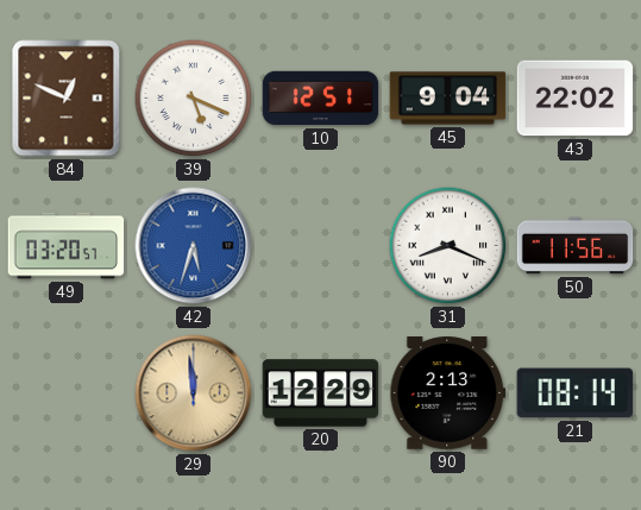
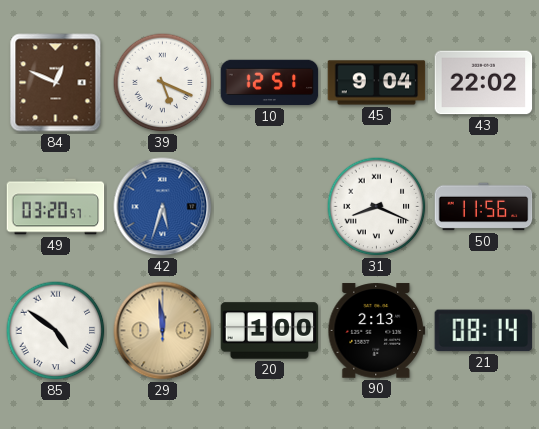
85: none -> 4:51
20: 12:29 -> 1:00
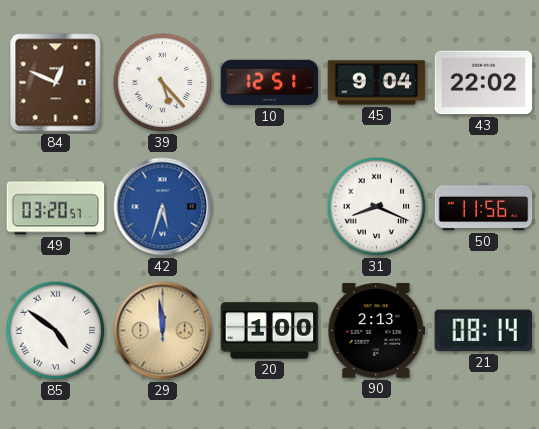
39: 5:19 -> 5:23
